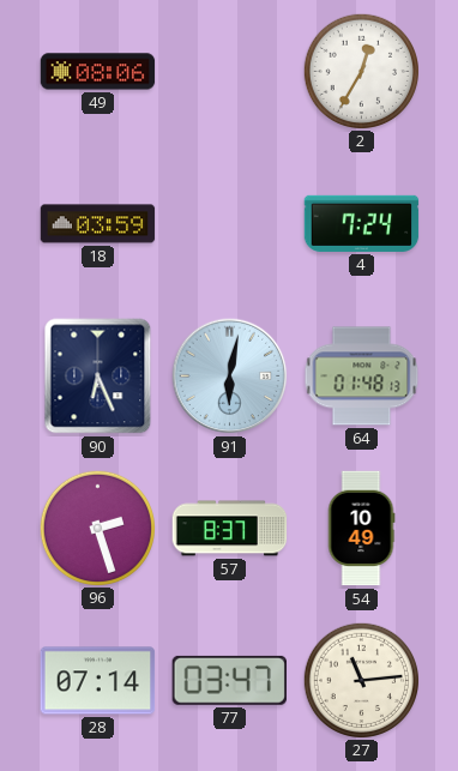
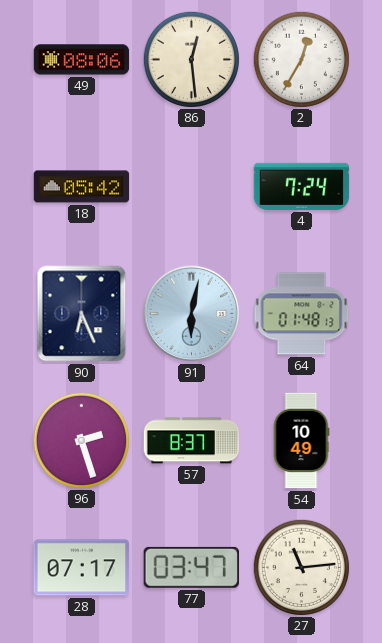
86: none -> 12:29
18: 03:59 -> 05:42
28: 07:14 -> 07:17
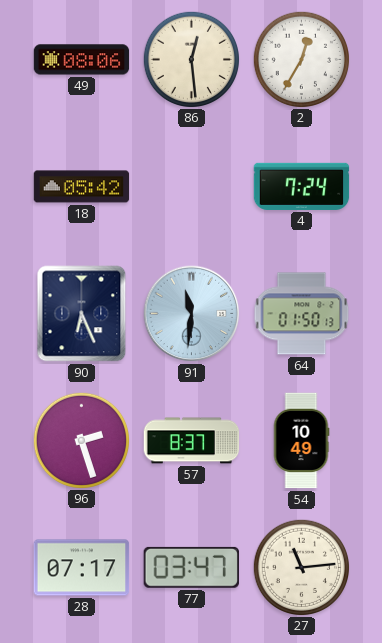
91: 6:02 -> 11:31
64: 01:48 -> 01:50
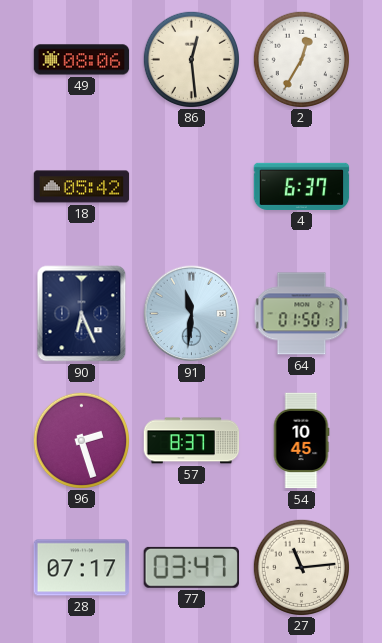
4: 7:24 -> 6:37
54: 10:49 -> 10:45
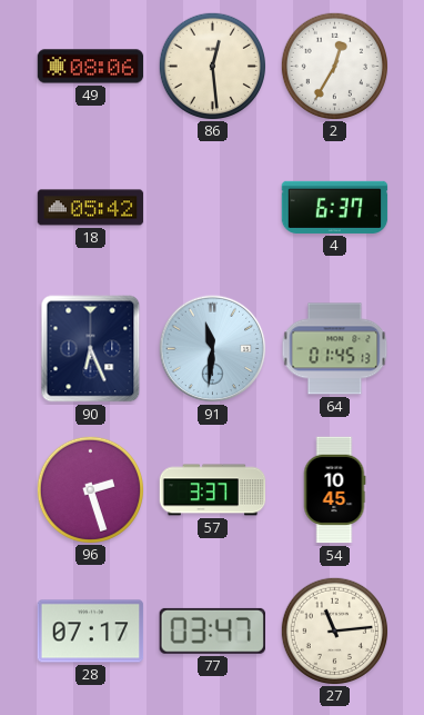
64: 01:50 -> 01:45
57: 8:37 -> 3:37
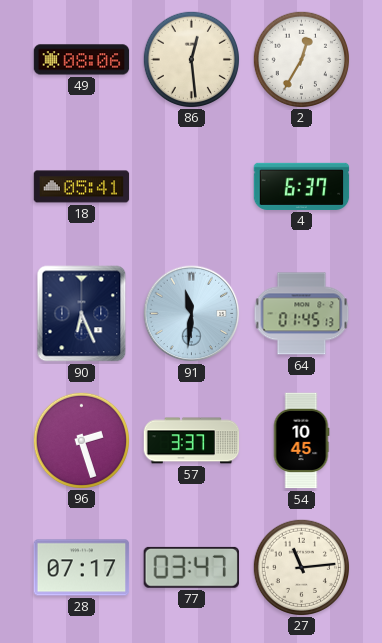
18: 05:42 -> 05:41
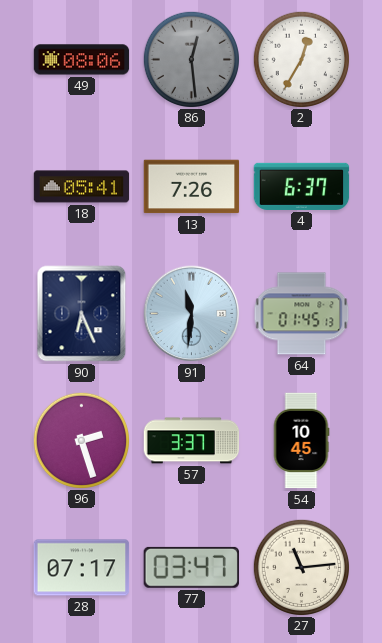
86 dial: cream -> grey
13: none -> 7:26
